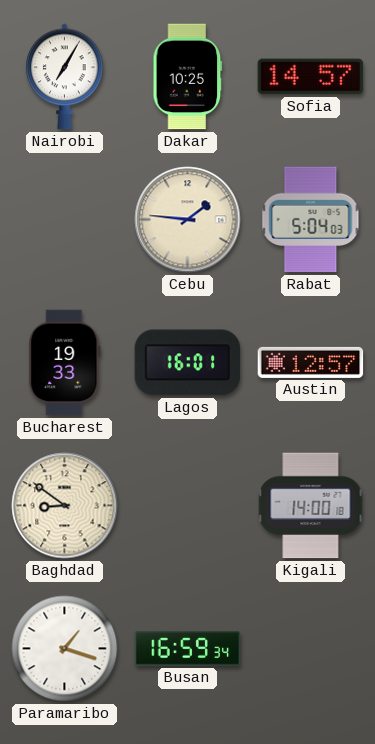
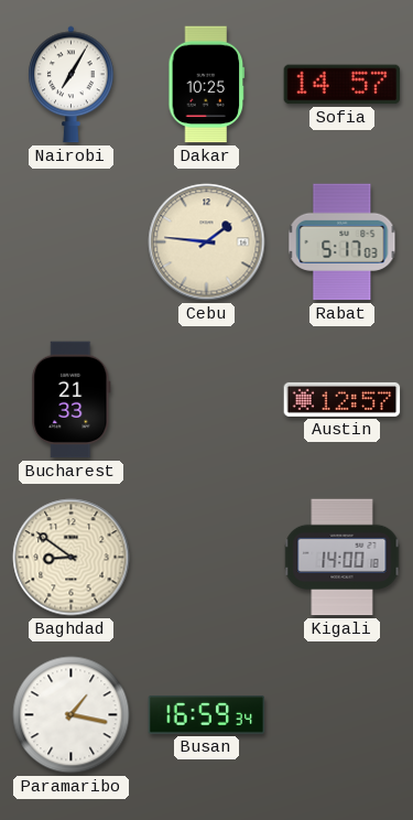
Rabat: 5:04 -> 5:17
Bucharest: 19:33 -> 21:33
Lagos: 16:01 -> none
Paramaribo: 1:18 -> 1:17
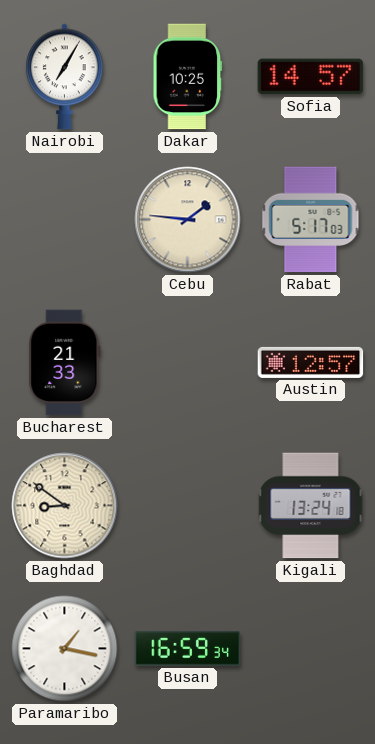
Kigali: 14:00 -> 13:24
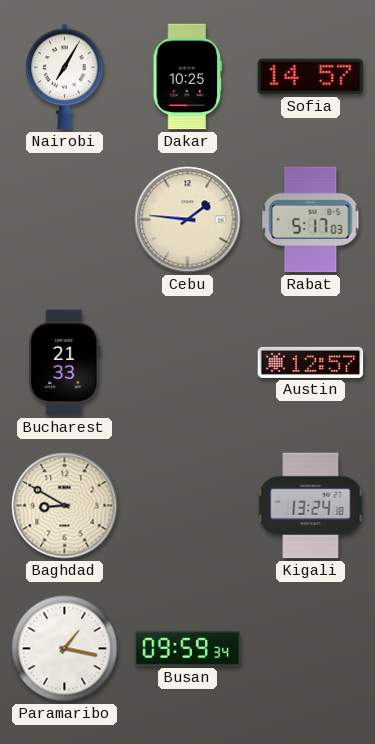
Baghdad: 8:51 -> 8:50
Busan: 16:59 -> 09:59
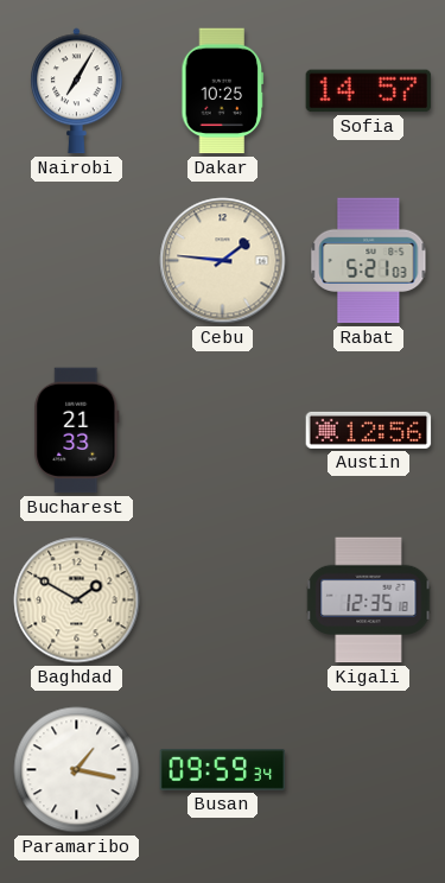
Rabat: 5:17 -> 5:21
Austin: 12:57 -> 12:56
Baghdad: 8:50 -> 1:50
Kigali: 13:24 -> 12:35
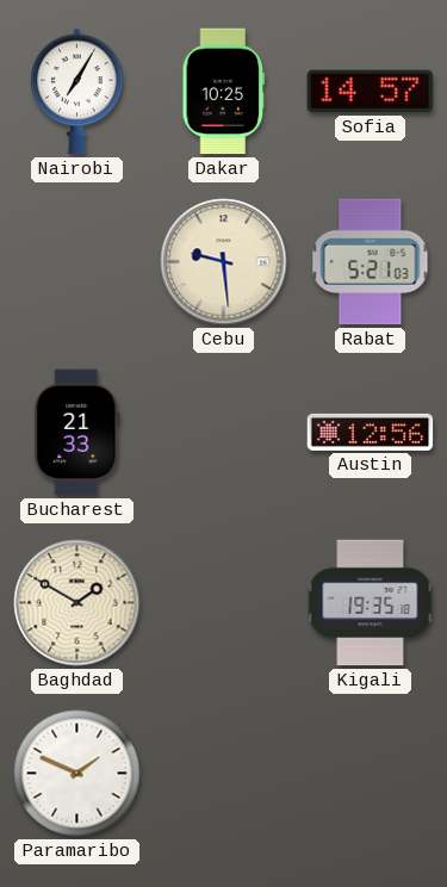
Cebu: 1:46 -> 9:29
Kigali: 12:35 -> 19:35
Paramaribo: 1:17 -> 1:49
Busan: 09:59 -> none
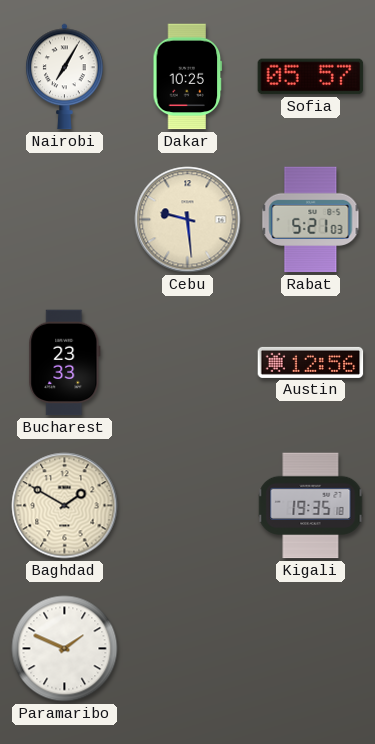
Sofia: 14:57 -> 05:57
Bucharest: 21:33 -> 23:33
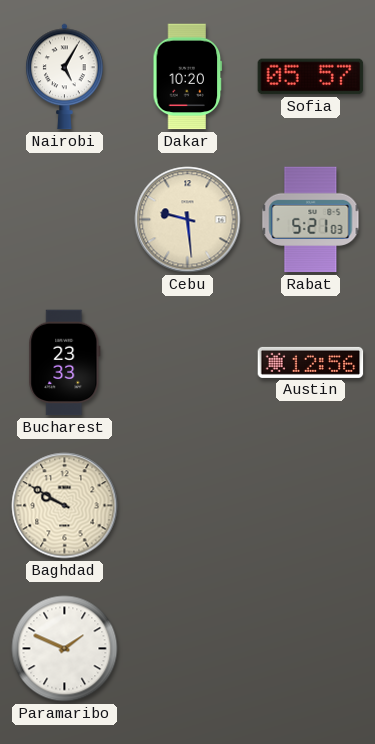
Nairobi: 7:05 -> 5:05
Dakar: 10:25 -> 10:20
Baghdad: 1:50 -> 9:50
Kigali: 19:35 -> none
